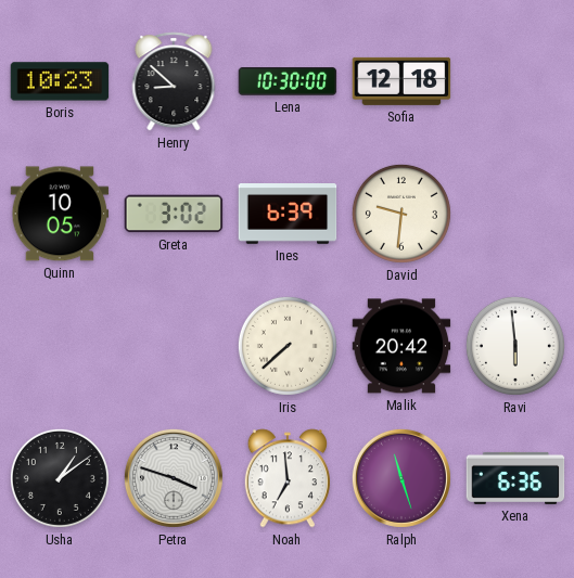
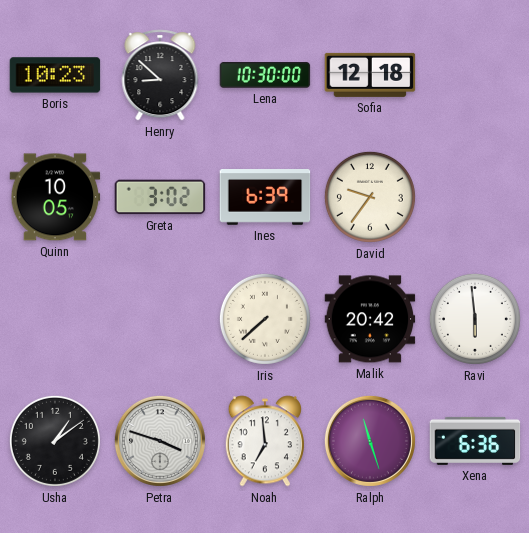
David: 9:31 -> 9:36
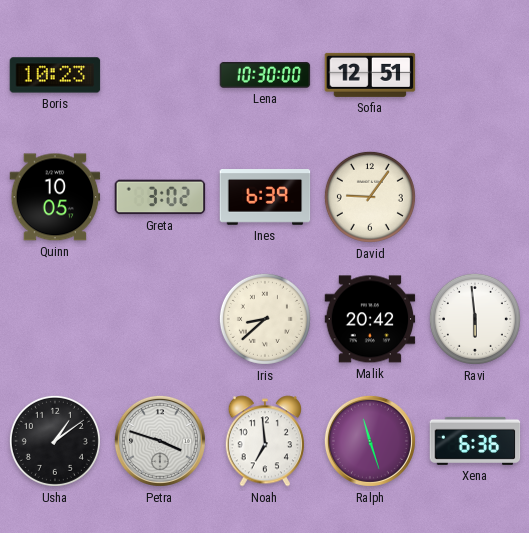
Henry: 8:52 -> none
Sofia: 12:18 -> 12:51
David: 9:36 -> 9:06
Iris: 7:38 -> 8:38
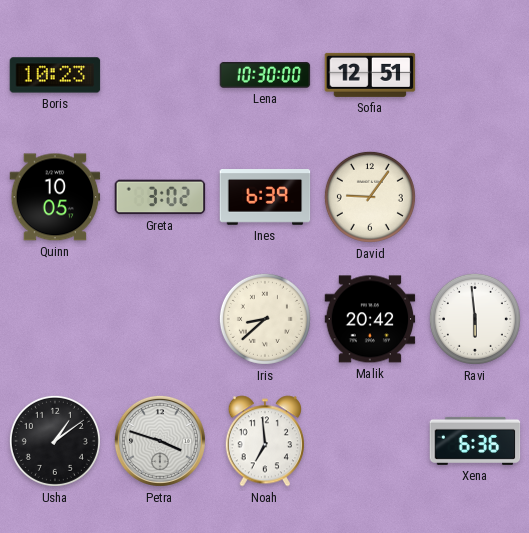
Ralph: 11:27 -> none
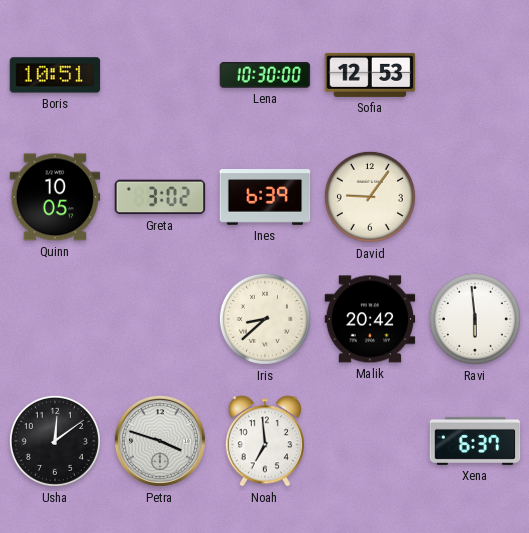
Boris: 10:23 -> 10:51
Sofia: 12:51 -> 12:53
Usha: 1:09 -> 12:09
Xena: 6:36 -> 6:37
